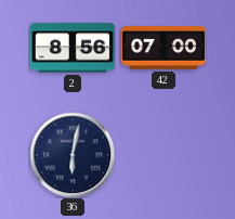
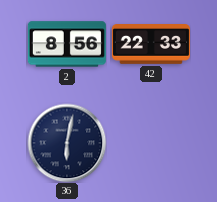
42: 07:00 -> 22:33
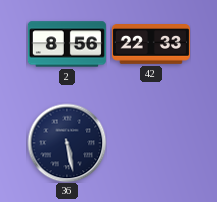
36: 6:02 -> 5:28
